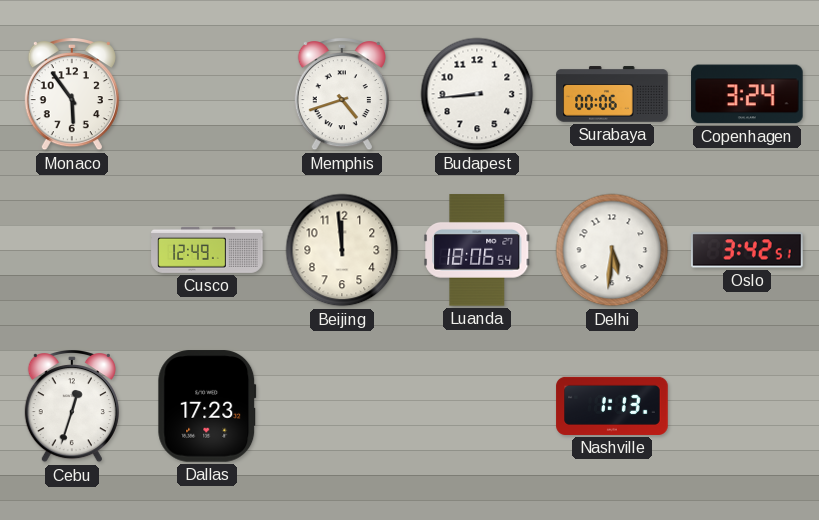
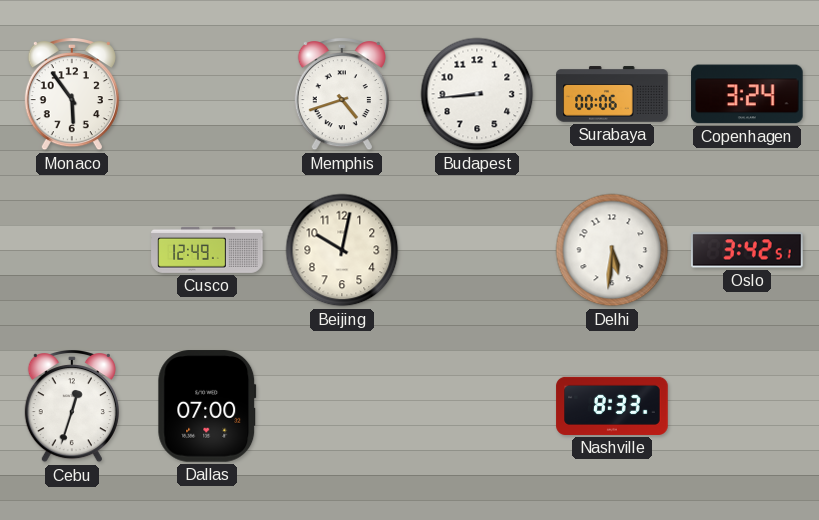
Beijing: 11:59 -> 10:02
Luanda: 18:06 -> none
Dallas: 17:23 -> 07:00
Nashville: 1:13 -> 8:33
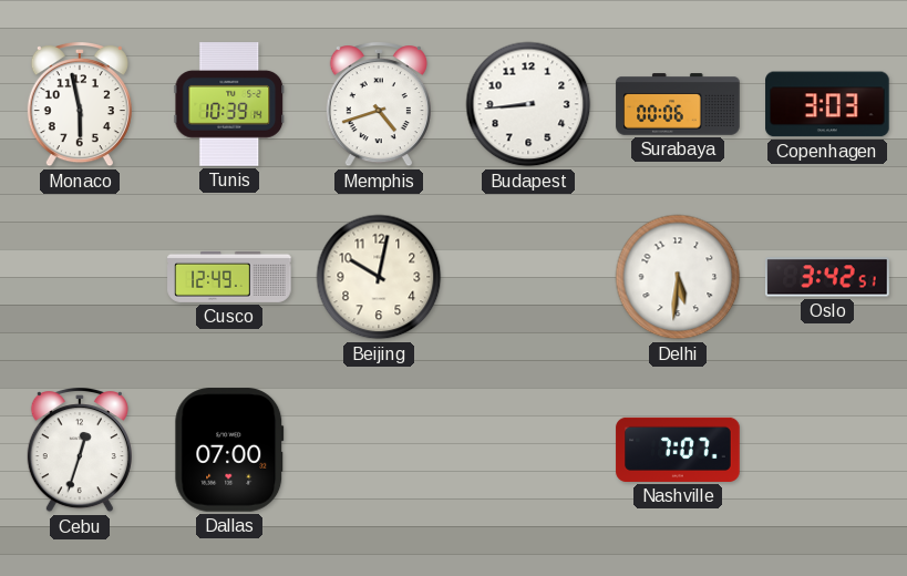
Monaco: 5:54 -> 5:58
Tunis: none -> 10:39
Copenhagen: 3:24 -> 3:03
Nashville: 8:33 -> 7:07
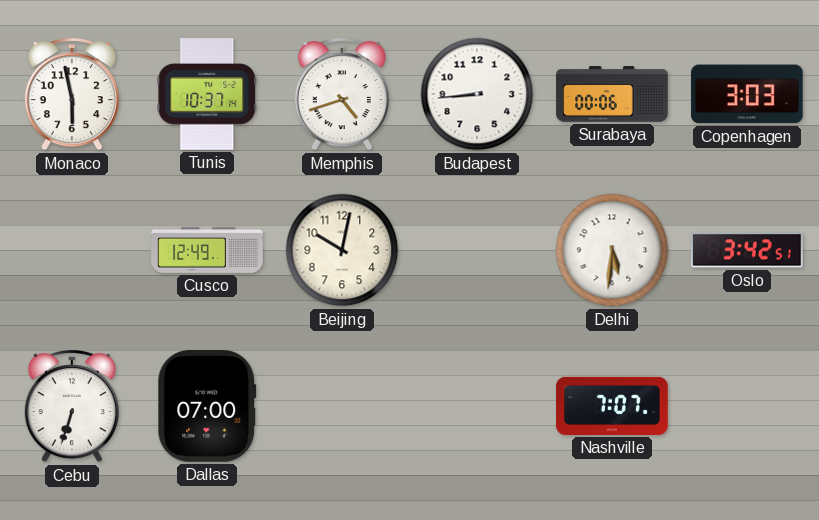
Tunis: 10:39 -> 10:37
Cebu: 12:33 -> 6:33
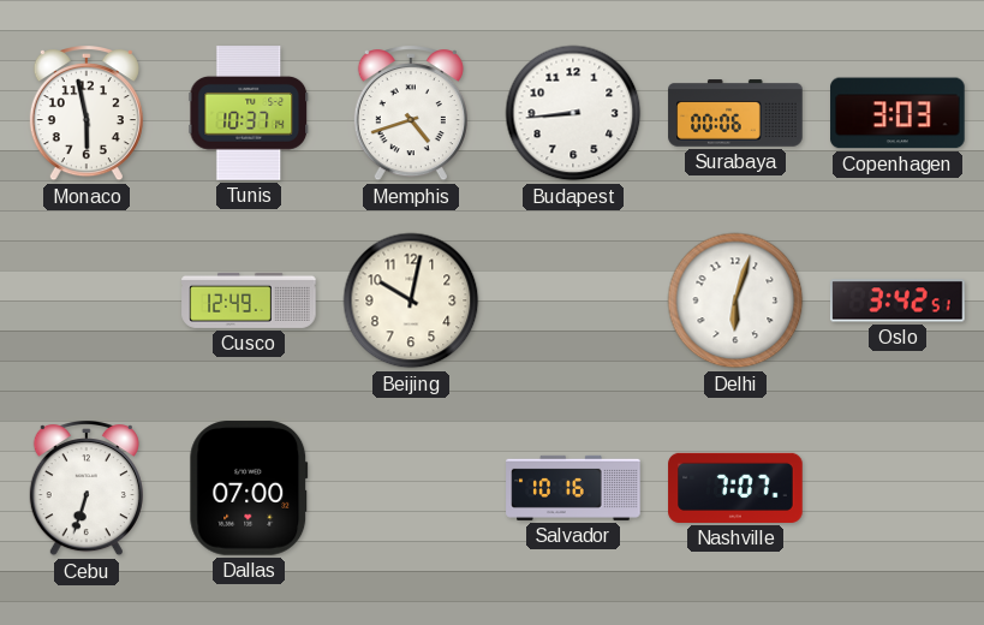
Delhi: 5:31 -> 6:03
Salvador: none -> 10:16
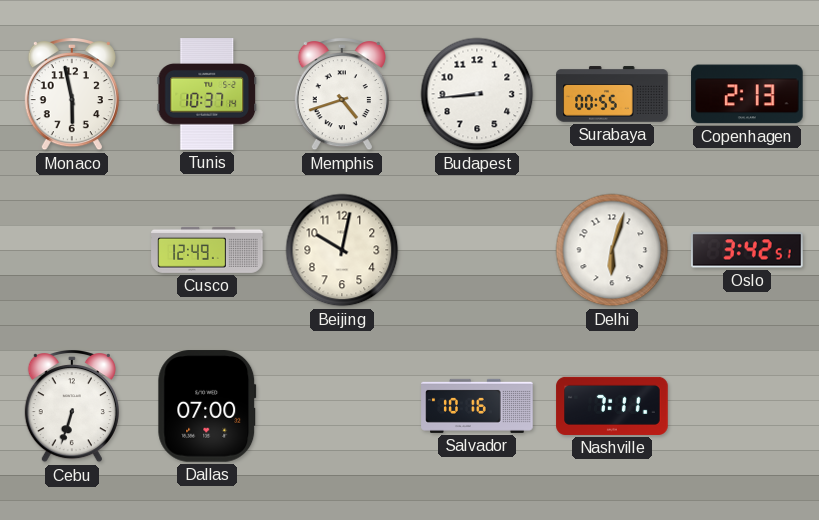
Surabaya: 00:06 -> 00:55
Copenhagen: 3:03 -> 2:13
Nashville: 7:07 -> 7:11
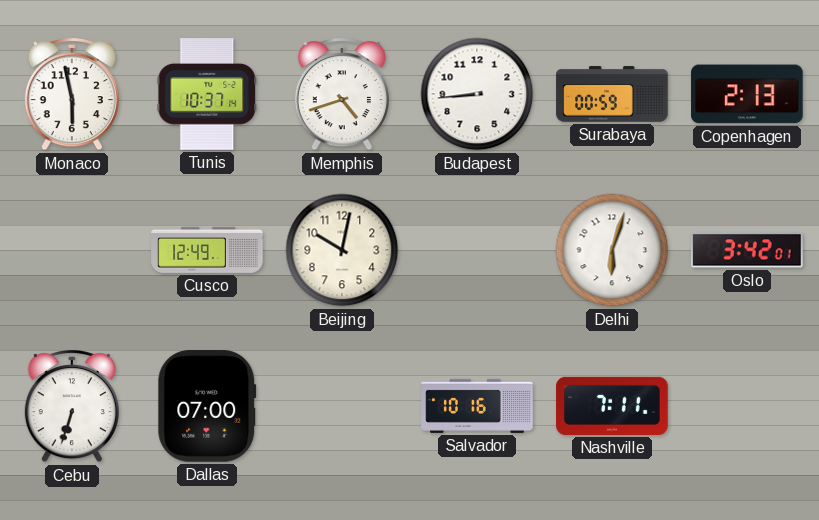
Surabaya: 00:55 -> 00:59
Oslo: 3:42:51 -> 3:42:01
